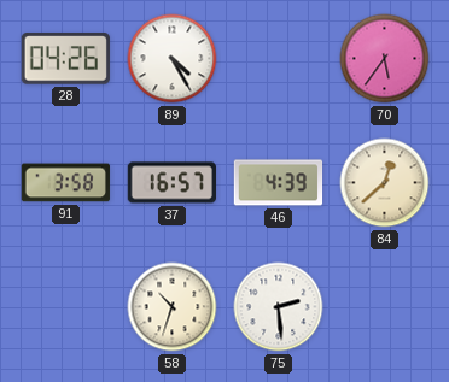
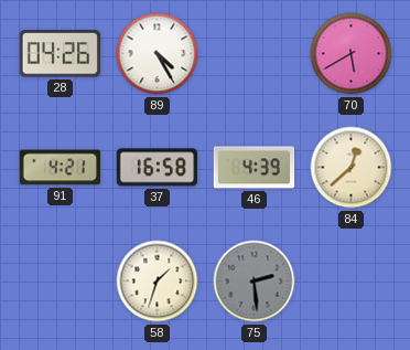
70: 5:36 -> 5:40
91: 3:58 -> 4:21
37: 16:57 -> 16:58
58: 10:33 -> 1:33
75 dial: white -> grey
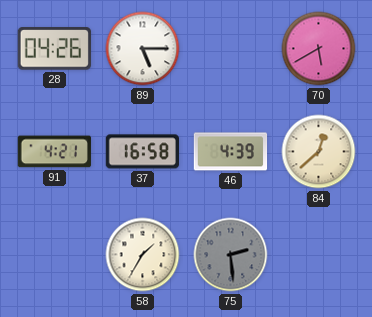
89: 4:25 -> 5:15
58: 1:33 -> 1:35
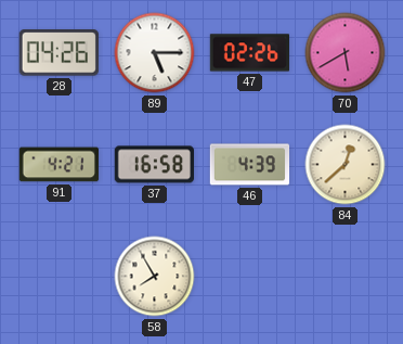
47: none -> 02:26
58: 1:35 -> 7:55
75: 2:29 -> none
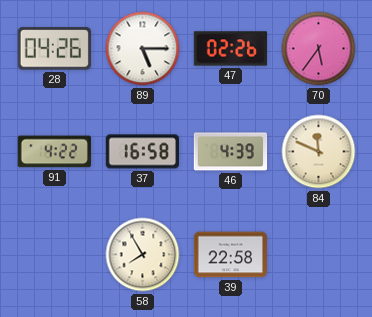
70: 5:40 -> 5:36
91: 4:21 -> 4:22
84: 12:38 -> 11:49
39: none -> 22:58
